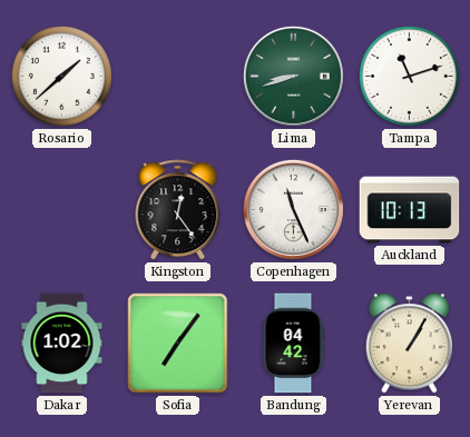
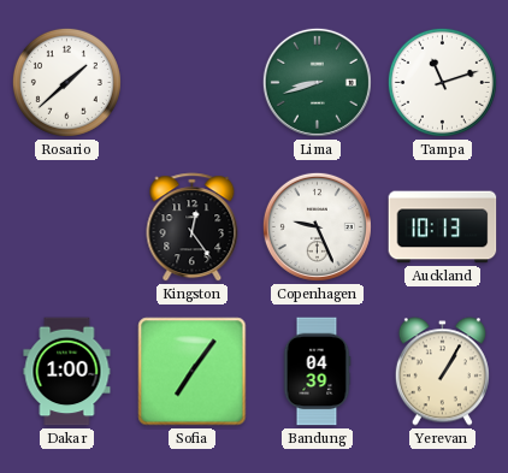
Copenhagen: 11:26 -> 9:26
Dakar: 1:02 -> 1:00
Bandung: 04:42 -> 04:39
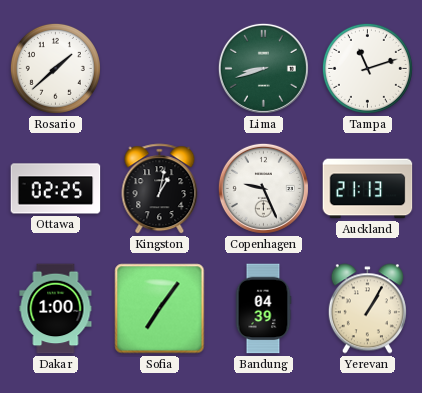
Ottawa: none -> 02:25
Kingston: 12:24 -> 1:02
Auckland: 10:13 -> 21:13
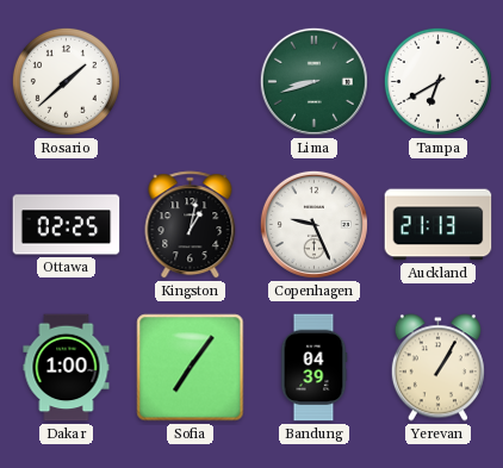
Tampa: 11:12 -> 6:40
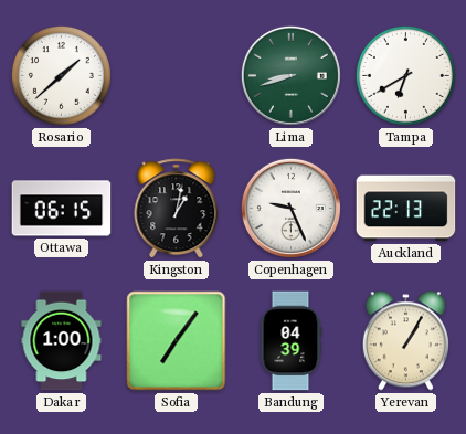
Ottawa: 02:25 -> 06:15
Auckland: 21:13 -> 22:13
